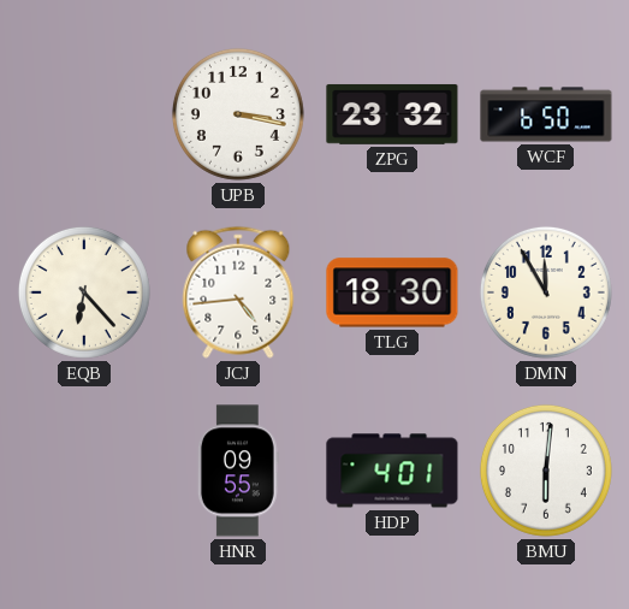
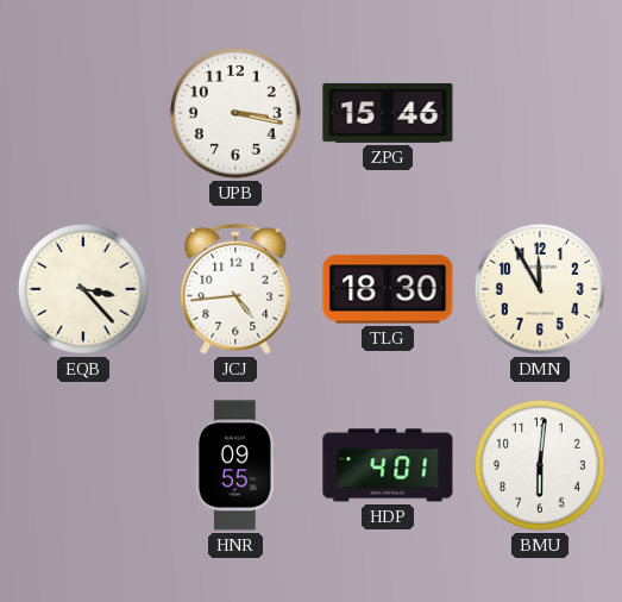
ZPG: 23:32 -> 15:46
WCF: 6:50 -> none
EQB: 6:23 -> 3:23
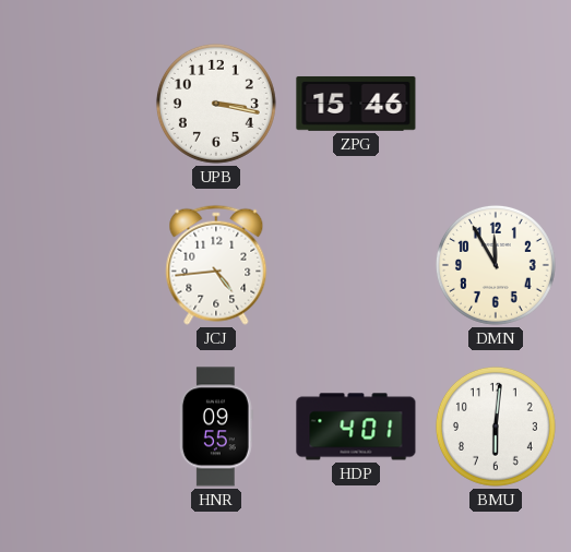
EQB: 3:23 -> none
TLG: 18:30 -> none
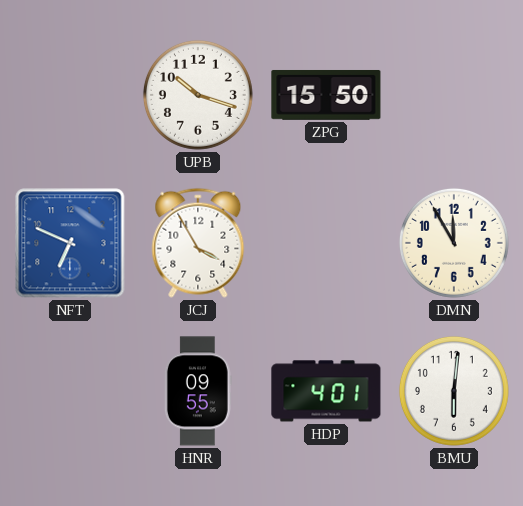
UPB: 3:17 -> 10:18
ZPG: 15:46 -> 15:50
NFT: none -> 6:49
JCJ: 4:44 -> 3:55
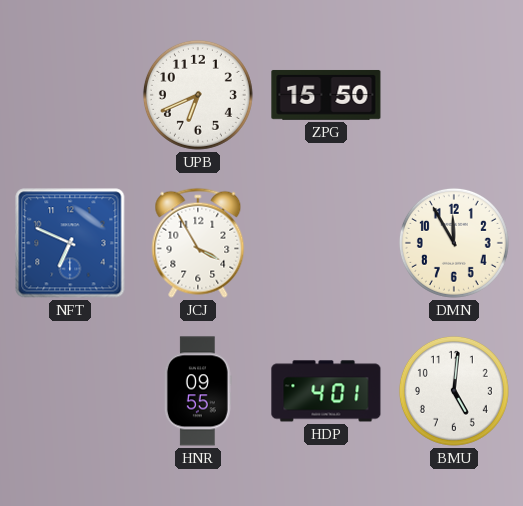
UPB: 10:18 -> 6:41
BMU: 6:01 -> 5:01
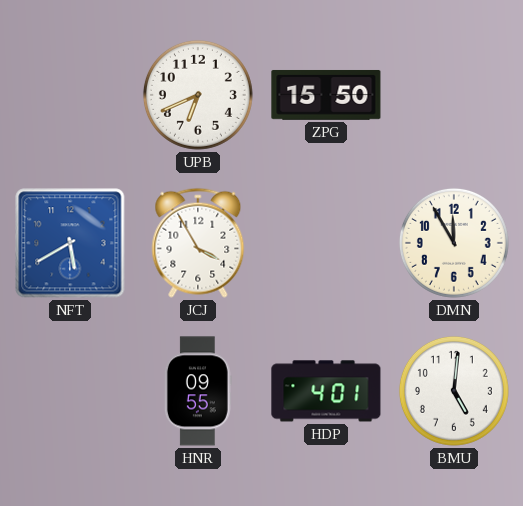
NFT: 6:49 -> 5:40
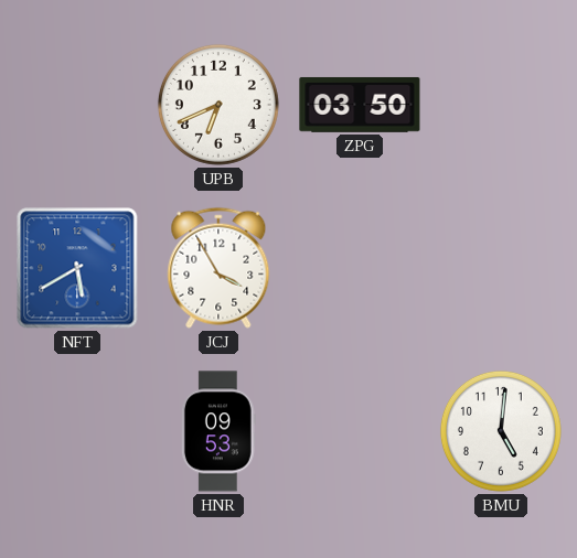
ZPG: 15:50 -> 03:50
DMN: 11:55 -> none
HNR: 09:55 -> 09:53
HDP: 4:01 -> none
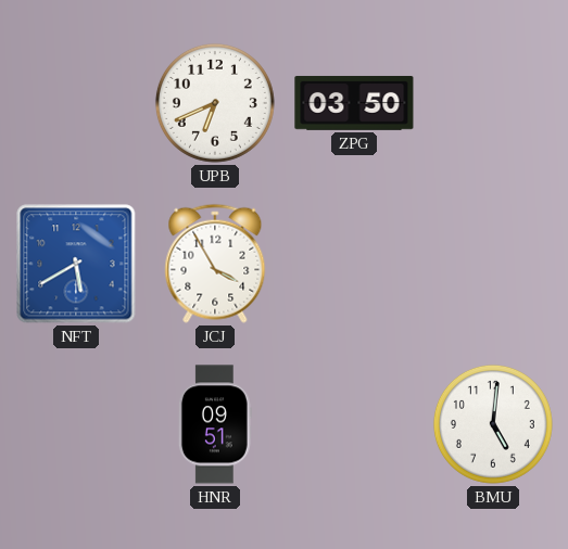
HNR: 09:53 -> 09:51
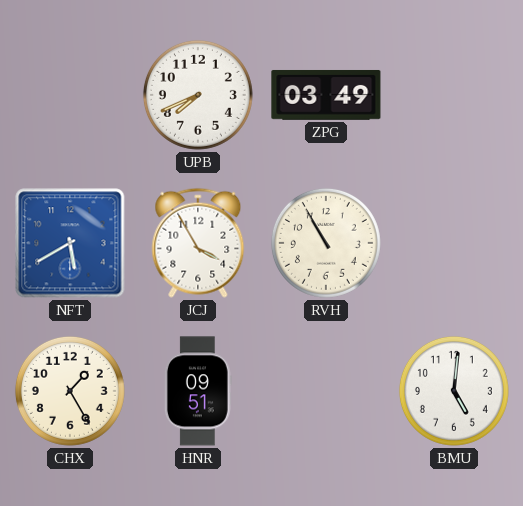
UPB: 6:41 -> 7:41
ZPG: 03:50 -> 03:49
RVH: none -> 10:55
CHX: none -> 1:25
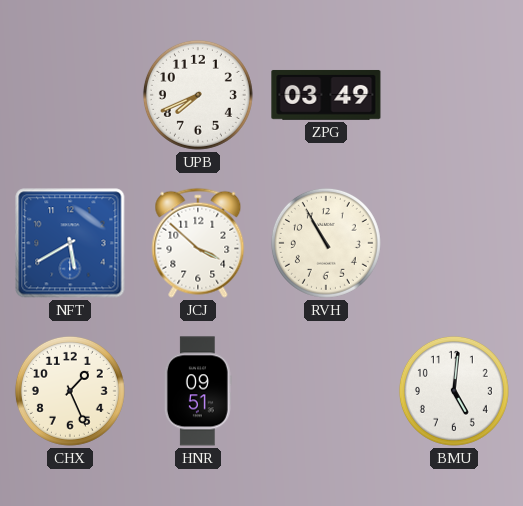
JCJ: 3:55 -> 3:52
CHX: 1:25 -> 1:26
